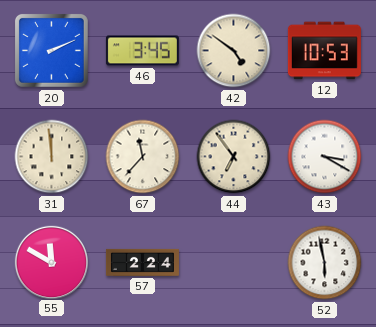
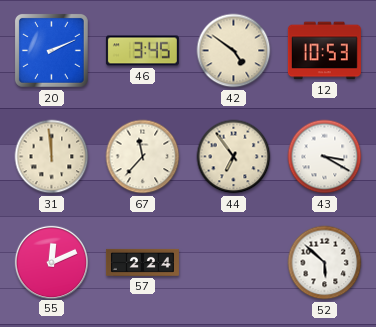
55: 11:50 -> 12:11
52: 5:58 -> 5:52
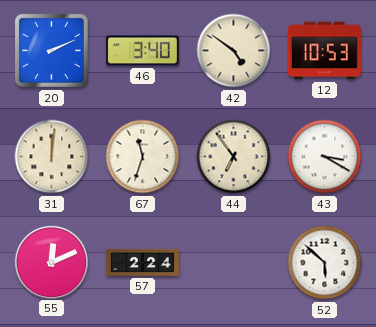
46: 3:45 -> 3:40
31: 11:59 -> 12:01
67: 11:37 -> 11:33
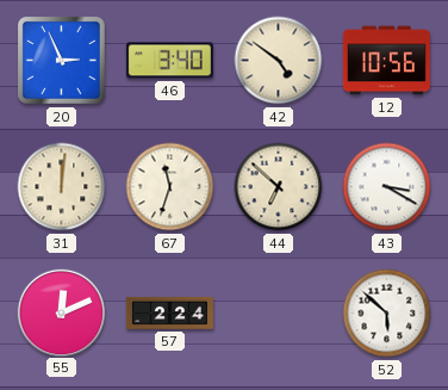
20: 2:11 -> 2:56
12: 10:53 -> 10:56
44: 6:54 -> 6:52
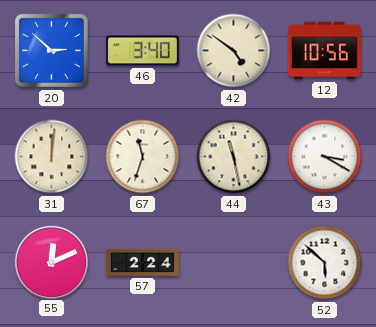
20: 2:56 -> 2:52
44: 6:52 -> 11:28
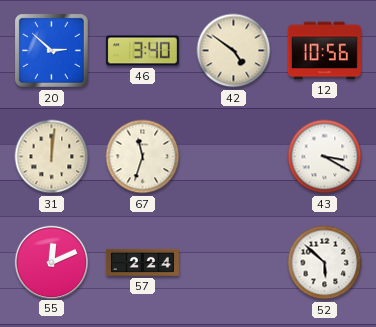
44: 11:28 -> none
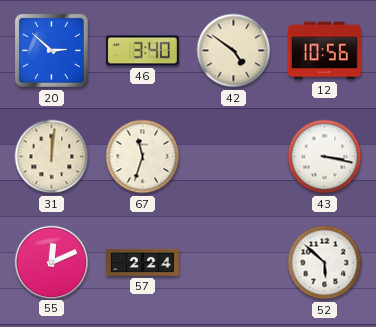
43: 3:20 -> 3:17
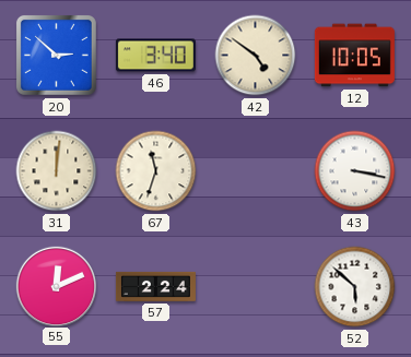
12: 10:56 -> 10:05
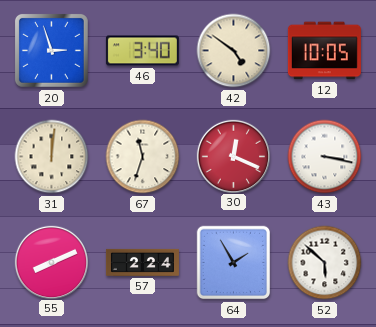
20: 2:52 -> 2:57
30: none -> 12:19
55: 12:11 -> 8:11
64: none -> 1:55
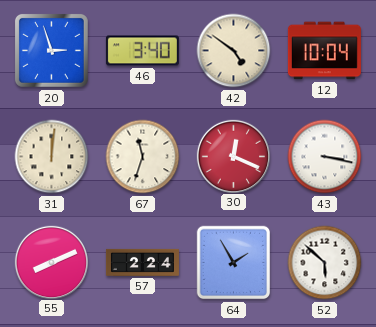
12: 10:05 -> 10:04
